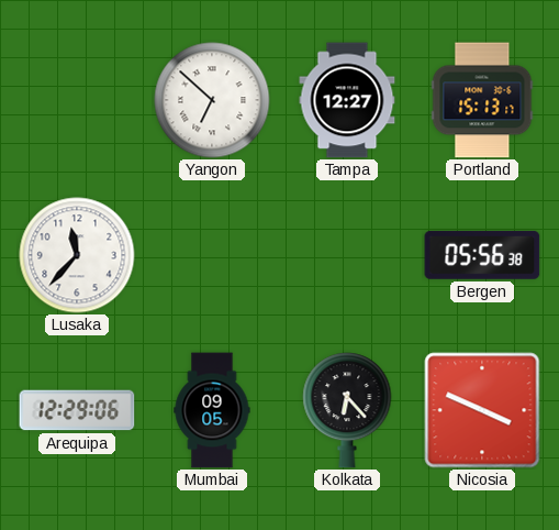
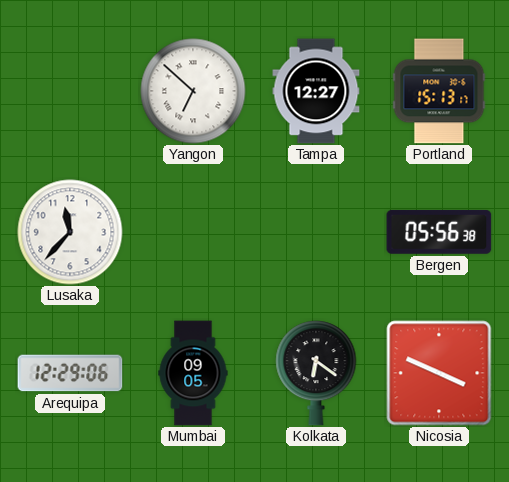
Kolkata: 6:23 -> 6:21
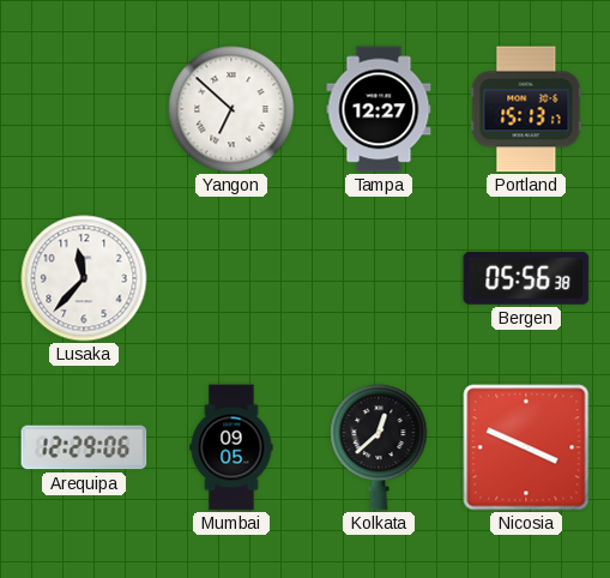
Kolkata: 6:21 -> 12:38
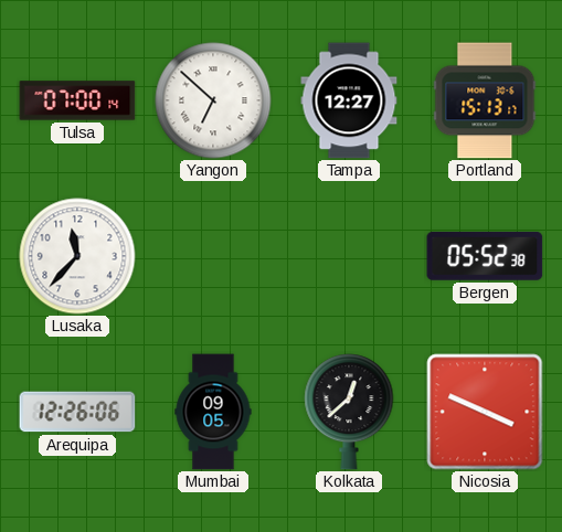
Tulsa: none -> 07:00
Bergen: 05:56 -> 05:52
Arequipa: 12:29 -> 12:26
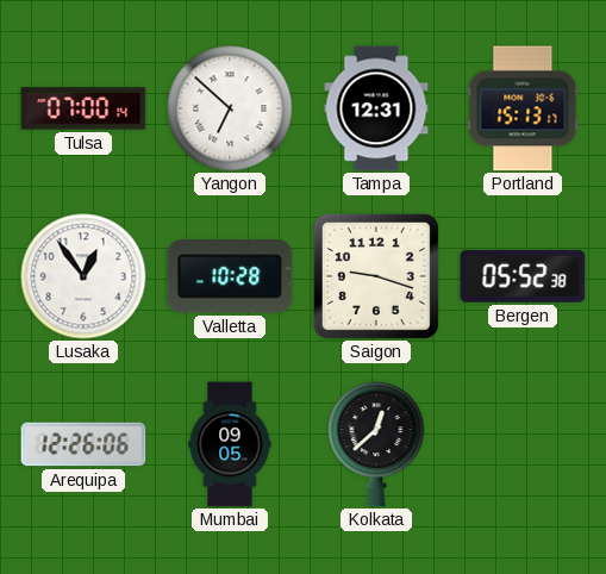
Tampa: 12:27 -> 12:31
Lusaka: 11:37 -> 12:54
Valletta: none -> 10:28
Saigon: none -> 9:18
Nicosia: 3:49 -> none
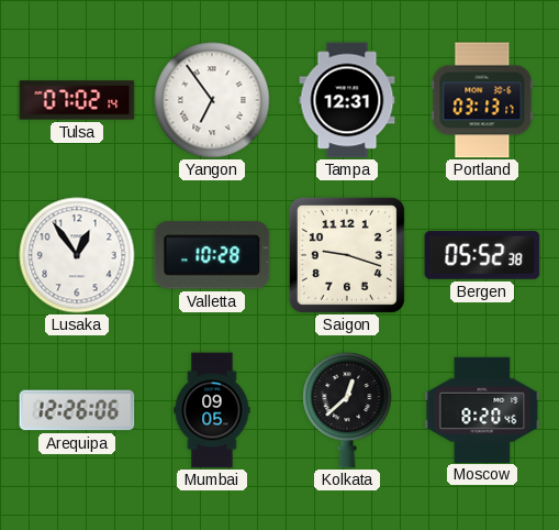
Tulsa: 07:00 -> 07:02
Yangon: 6:52 -> 6:54
Portland: 15:13 -> 03:13
Moscow: none -> 8:20
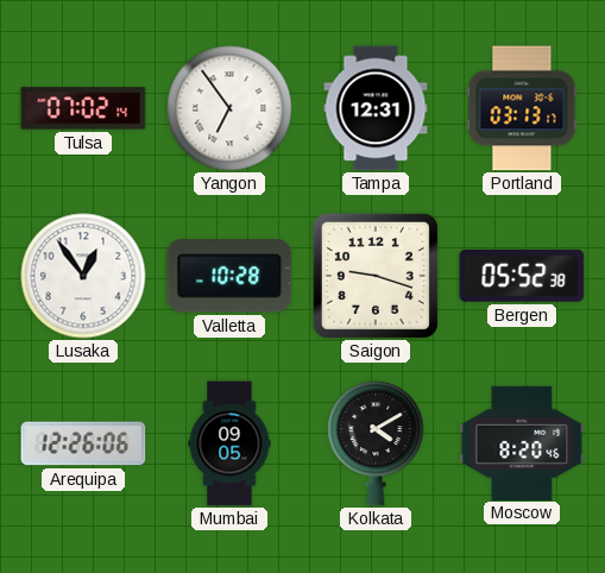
Kolkata: 12:38 -> 4:10
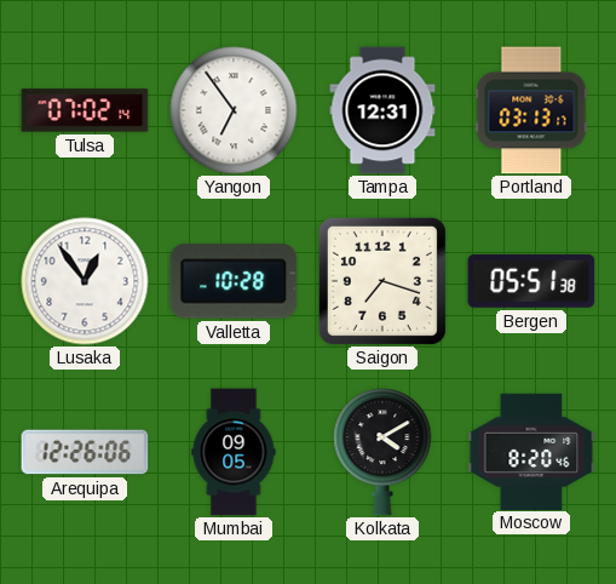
Saigon: 9:18 -> 7:18
Bergen: 05:52 -> 05:51
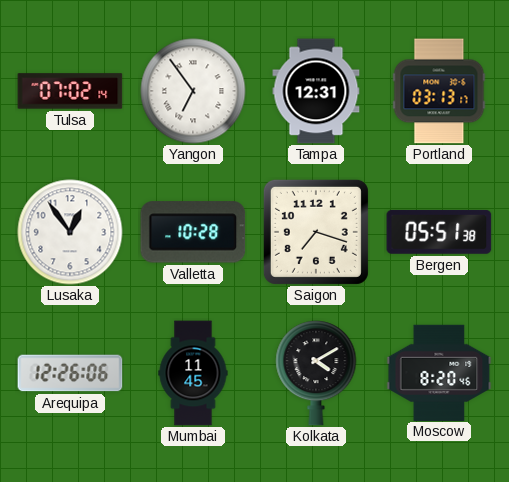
Mumbai: 09:05 -> 11:45
